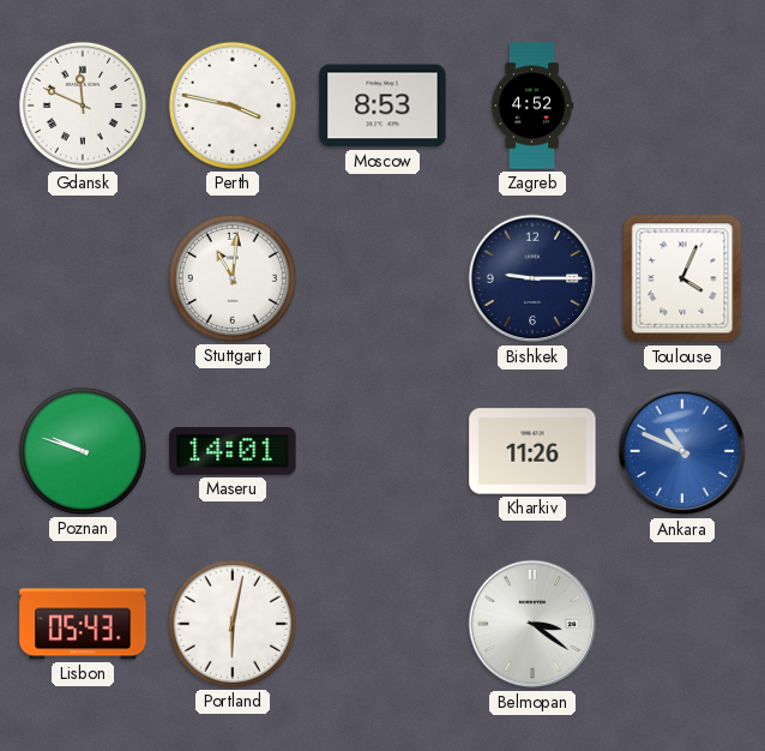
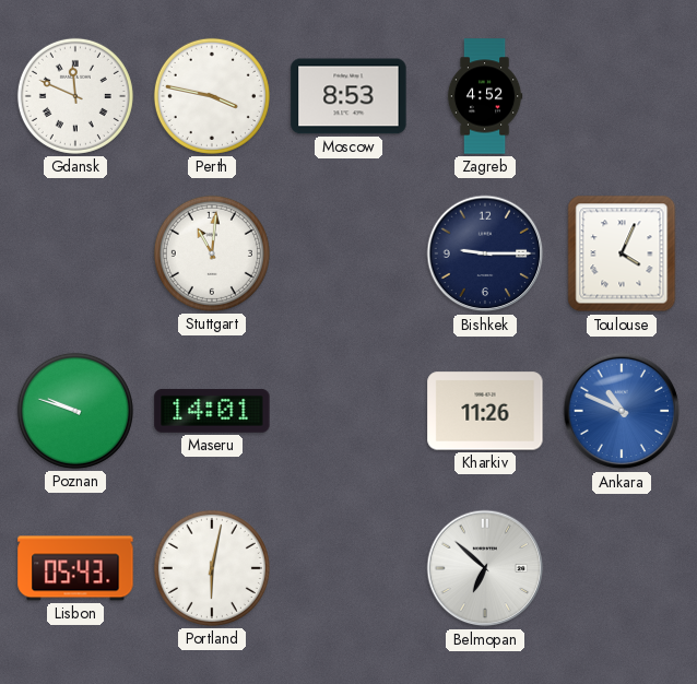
Belmopan: 3:21 -> 6:52
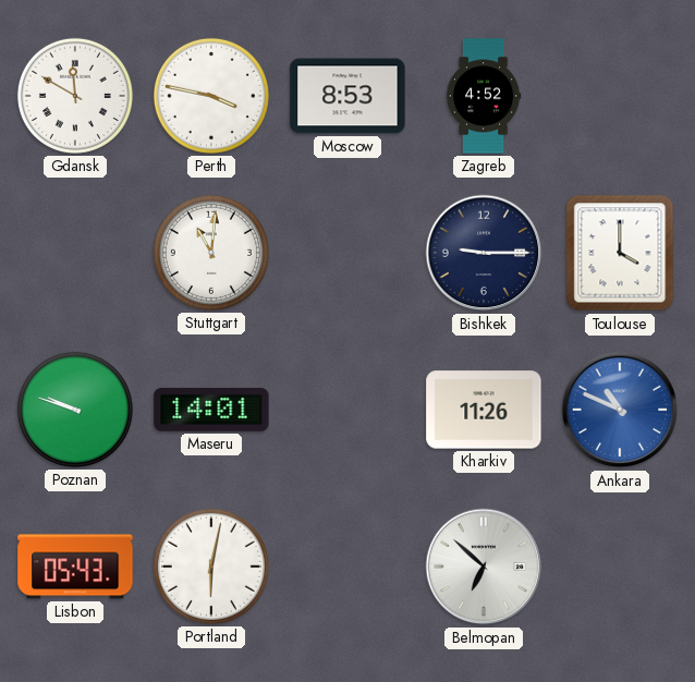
Gdansk: 11:49 -> 11:50
Toulouse: 4:04 -> 4:00
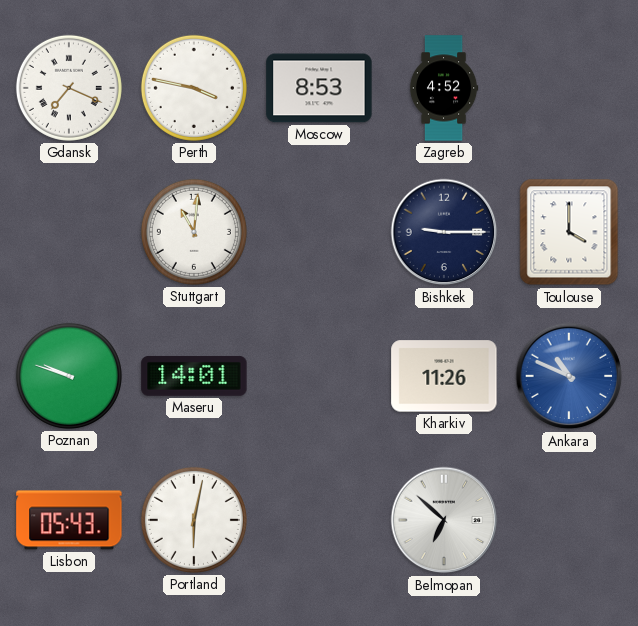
Gdansk: 11:50 -> 7:19
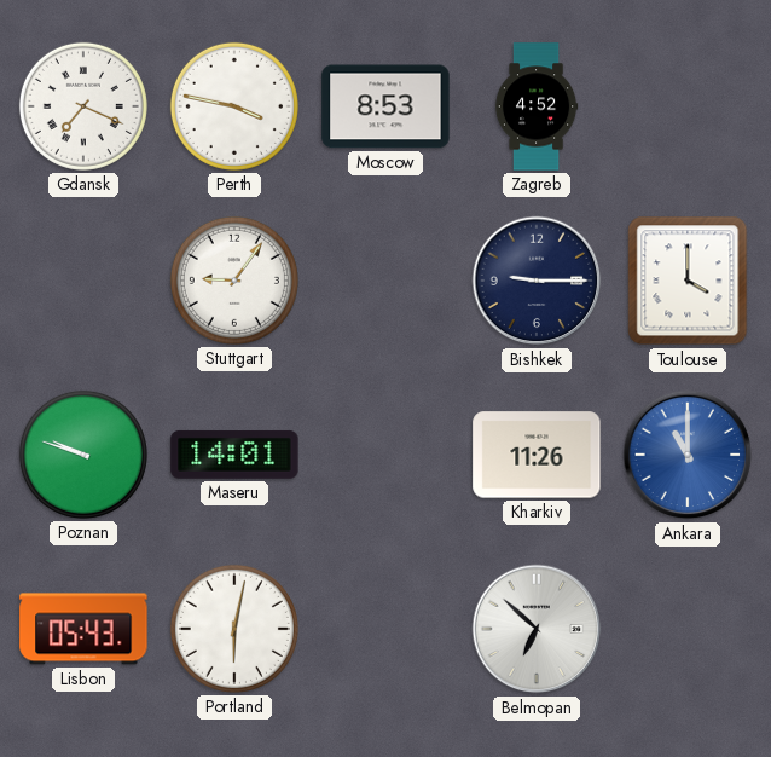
Stuttgart: 11:01 -> 9:06
Ankara: 10:49 -> 11:00
